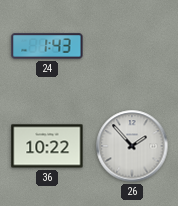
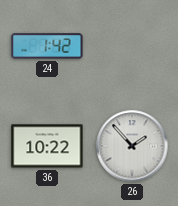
24: 1:43 -> 1:42
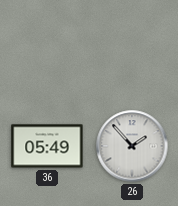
24: 1:42 -> none
36: 10:22 -> 05:49
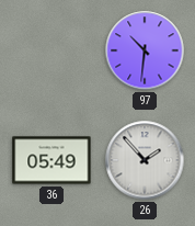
97: none -> 10:31
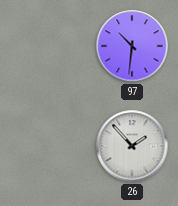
36: 05:49 -> none
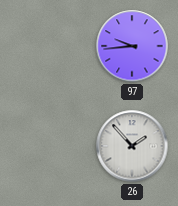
97: 10:31 -> 9:44
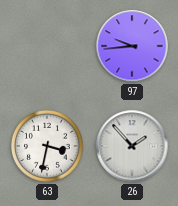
63: none -> 3:32
